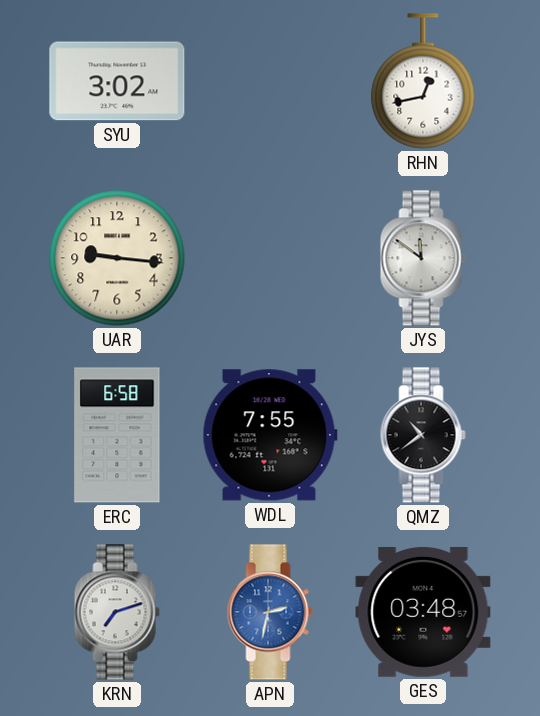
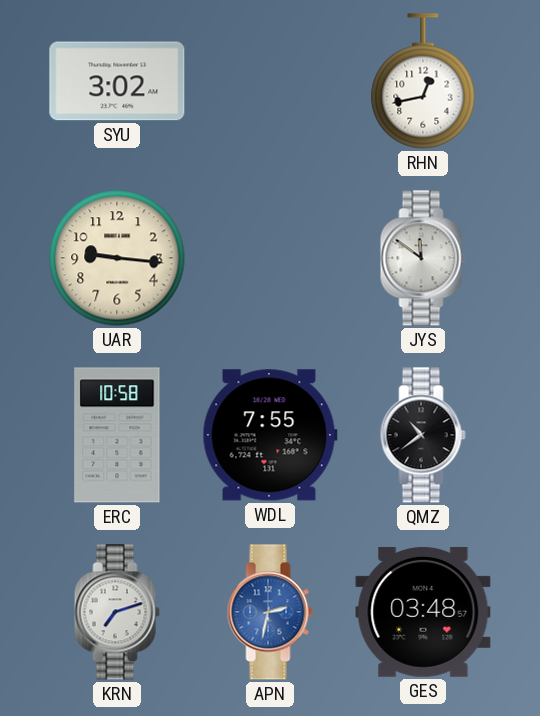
ERC: 6:58 -> 10:58
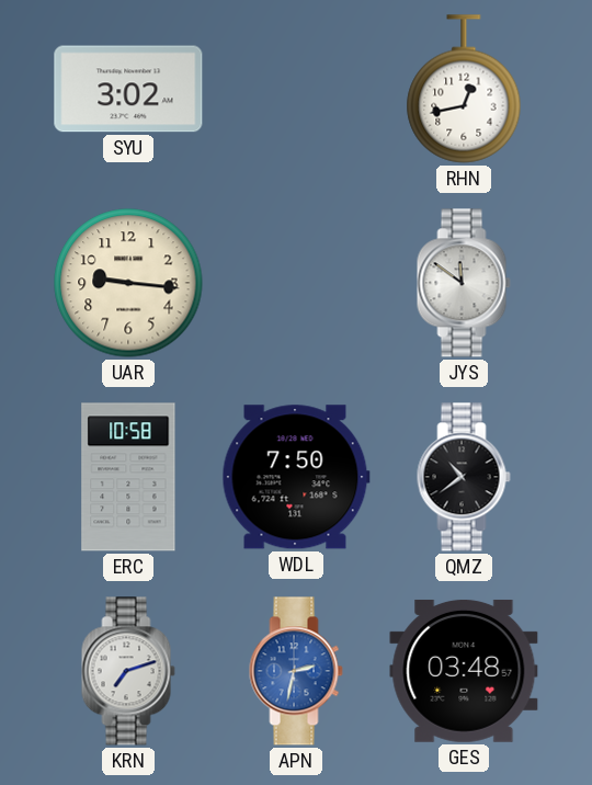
WDL: 7:55 -> 7:50
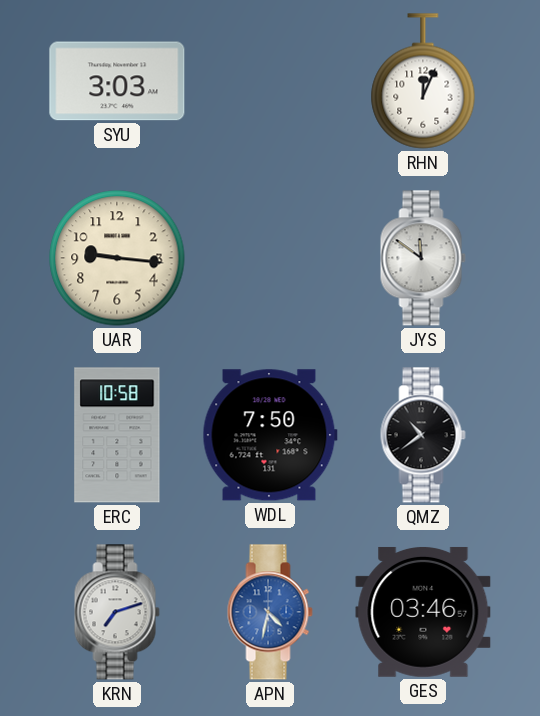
SYU: 3:02 -> 3:03
RHN: 12:43 -> 12:04
APN: 2:32 -> 4:32
GES: 03:48 -> 03:46
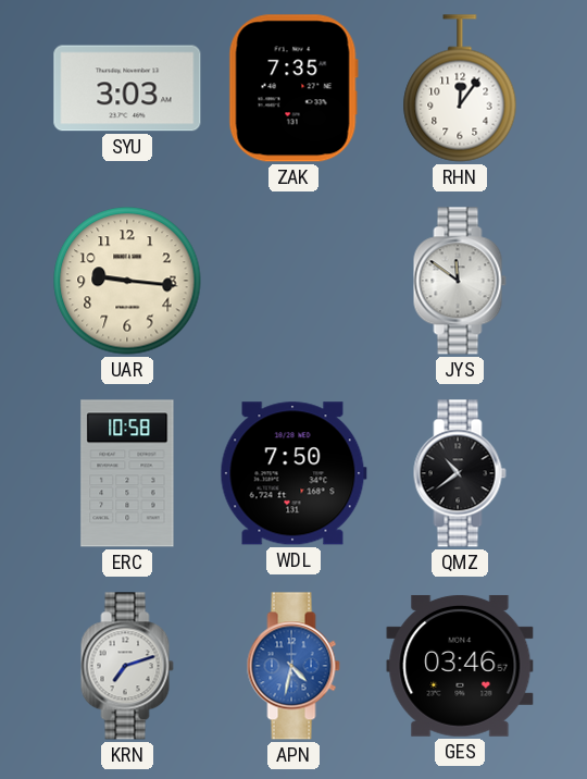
ZAK: none -> 7:35
RHN: 12:04 -> 12:06
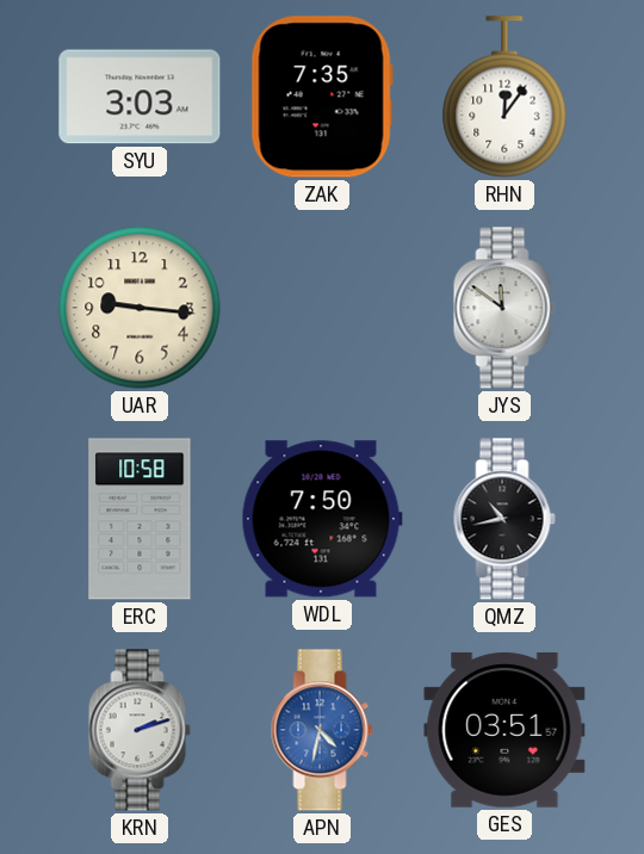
QMZ: 10:39 -> 10:43
KRN: 7:12 -> 2:12
GES: 03:46 -> 03:51
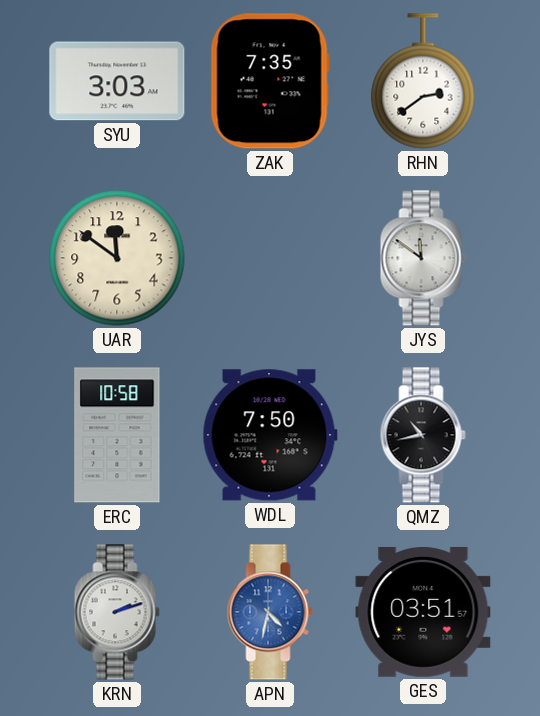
RHN: 12:06 -> 2:39
UAR: 9:16 -> 11:51
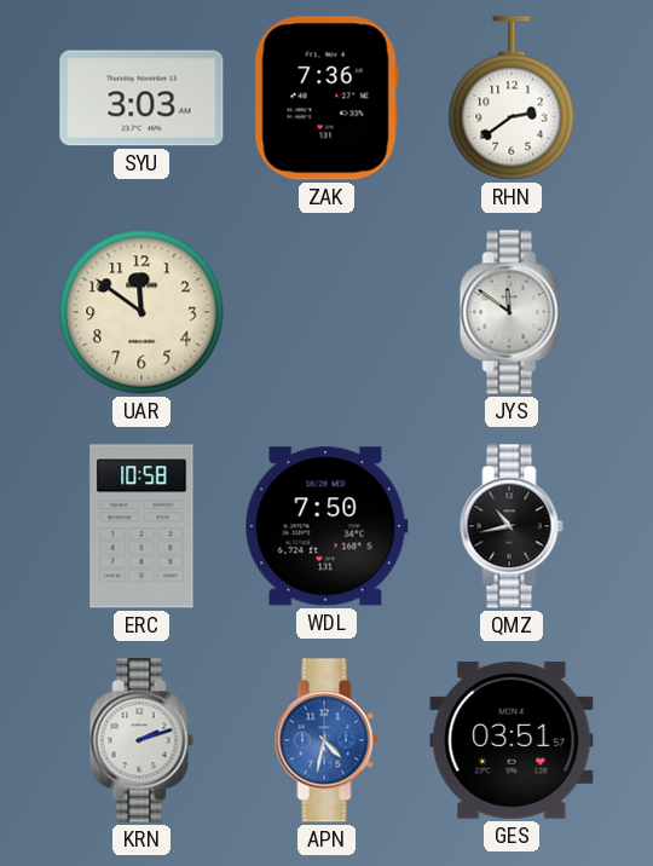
ZAK: 7:35 -> 7:36
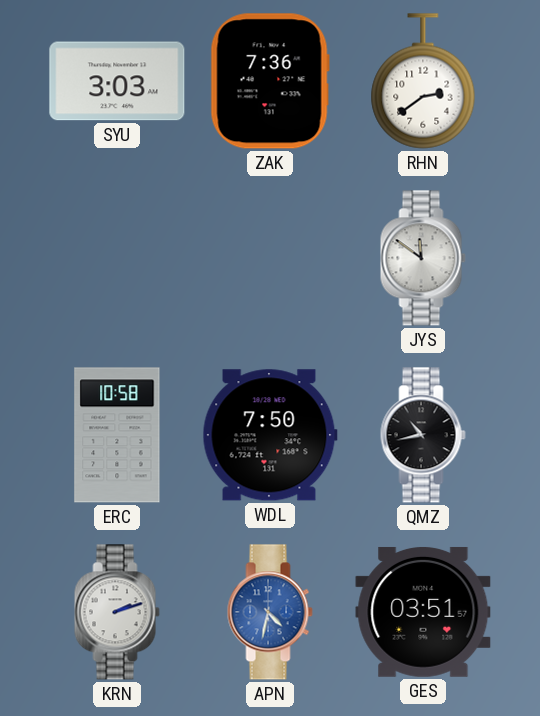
UAR: 11:51 -> none
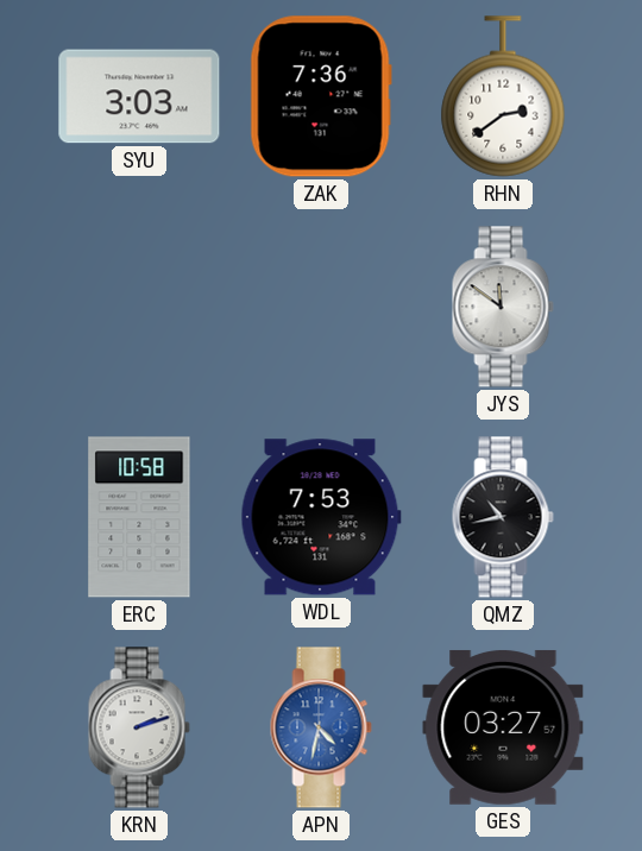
WDL: 7:50 -> 7:53
GES: 03:51 -> 03:27
